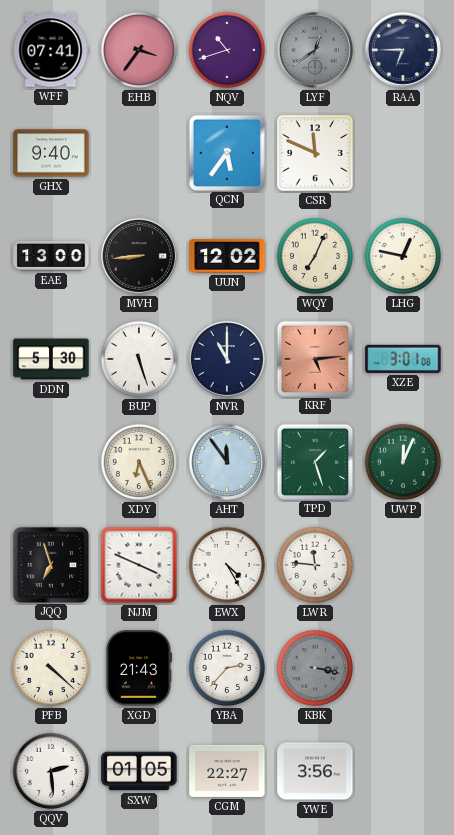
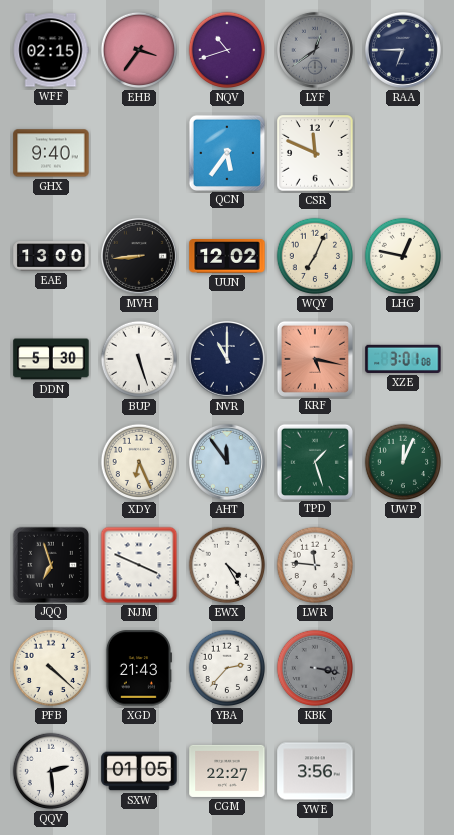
WFF: 07:41 -> 02:15
KRF: 5:14 -> 5:17
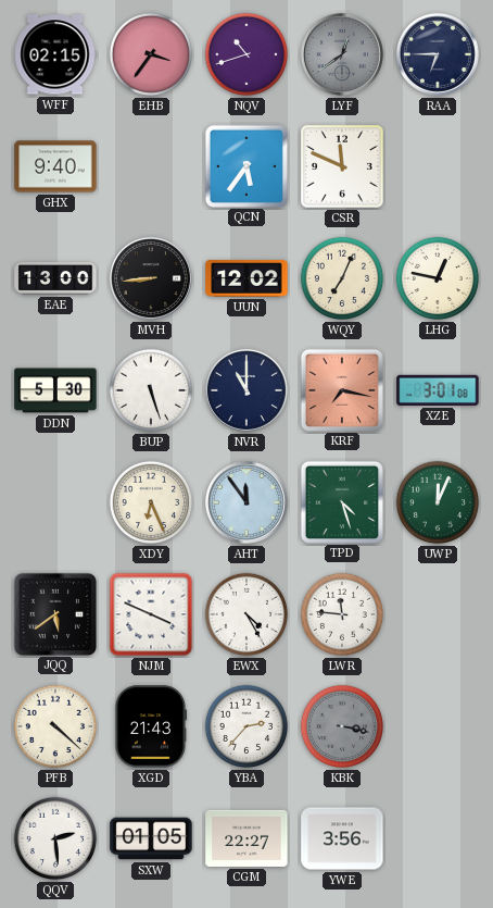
KRF: 5:17 -> 7:17
TPD: 1:27 -> 4:27
JQQ: 6:57 -> 5:39
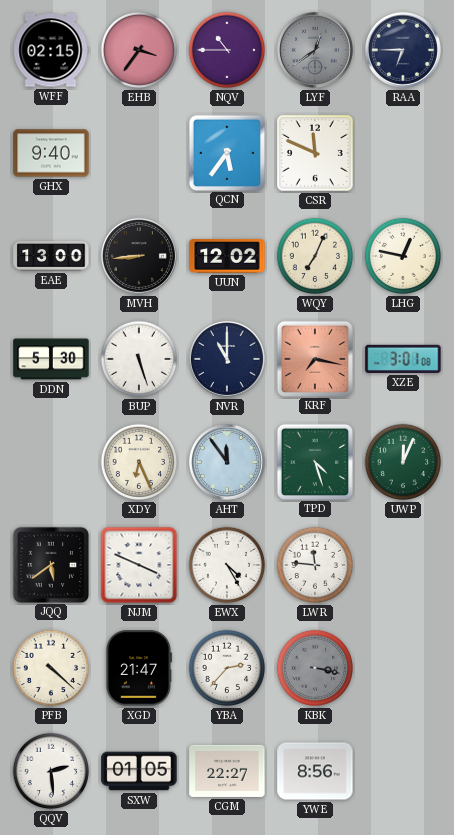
NQV: 10:42 -> 10:45
XGD: 21:43 -> 21:47
YWE: 3:56 -> 8:56
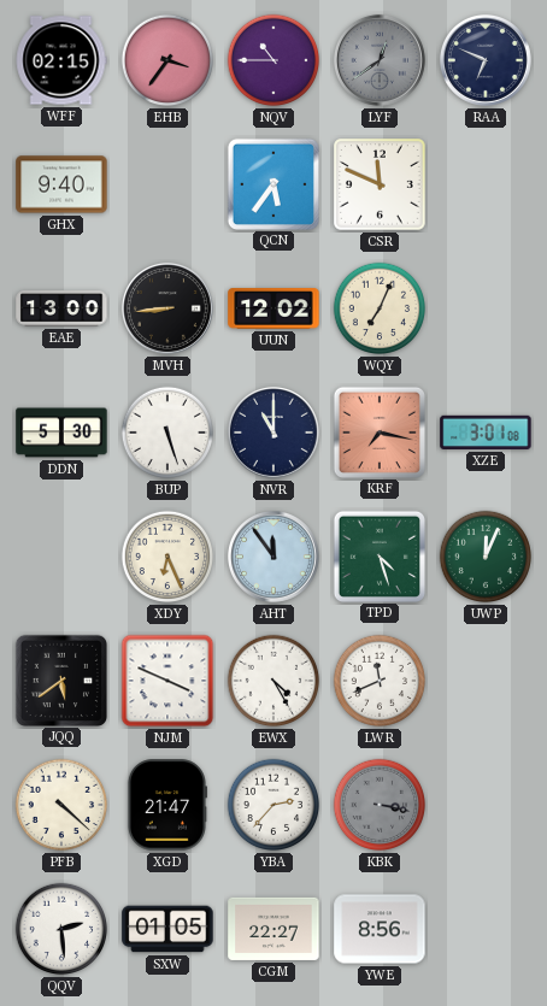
RAA: 6:45 -> 6:49
LHG: 12:47 -> none
LWR: 11:46 -> 11:41
